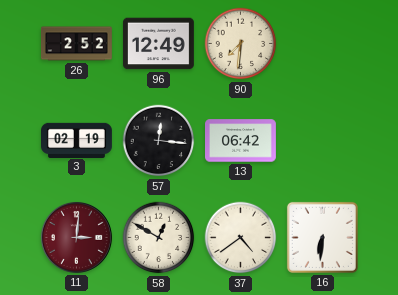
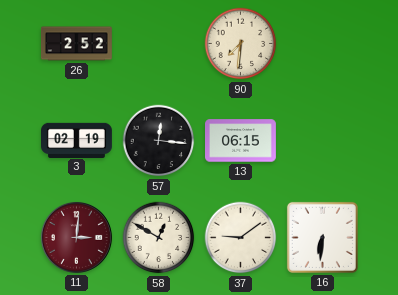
96: 12:49 -> none
13: 06:42 -> 06:15
37: 4:39 -> 9:09
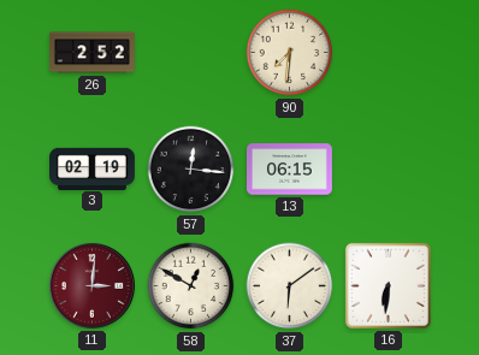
37: 9:09 -> 6:09
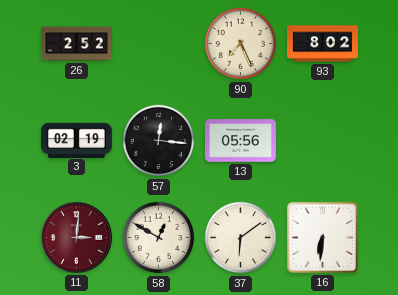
90: 7:31 -> 7:26
93: none -> 8:02
13: 06:15 -> 05:56
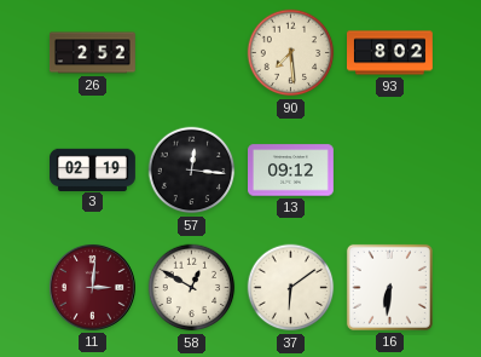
90: 7:26 -> 7:29
13: 05:56 -> 09:12
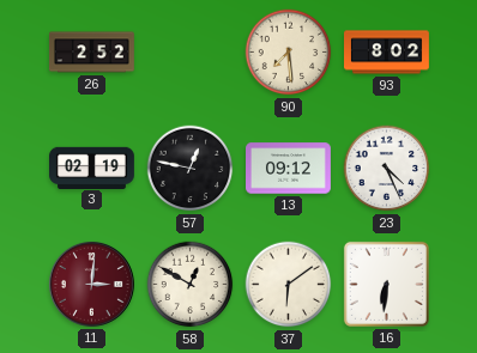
57: 12:16 -> 12:47
23: none -> 4:26
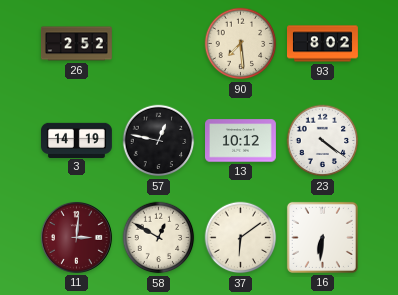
3: 02:19 -> 14:19
13: 09:12 -> 10:12
23: 4:26 -> 4:21
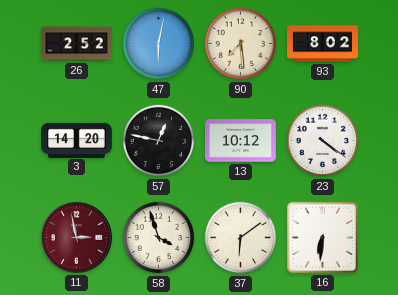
47: none -> 6:02
3: 14:19 -> 14:20
11: 3:01 -> 2:58
58: 12:50 -> 3:57
